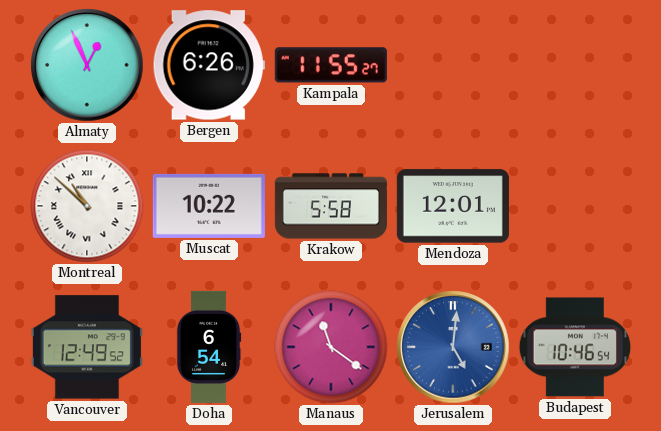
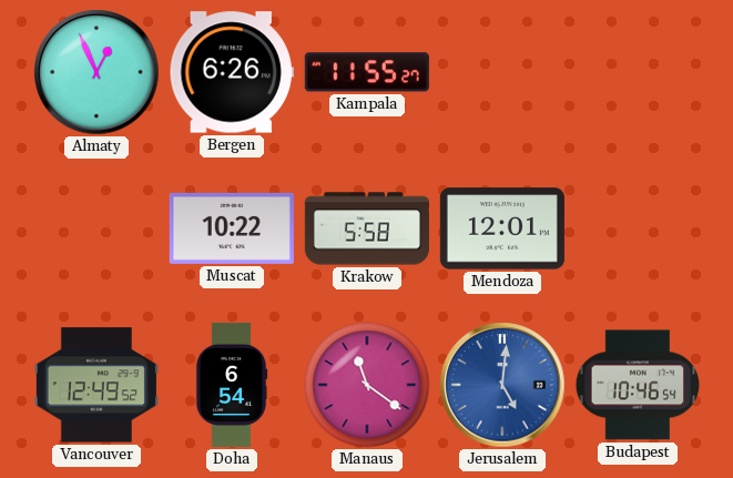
Montreal: 10:52 -> none
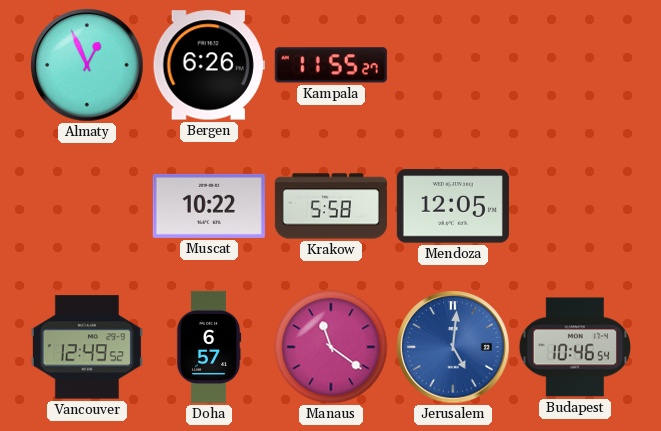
Mendoza: 12:01 -> 12:05
Doha: 6:54 -> 6:57
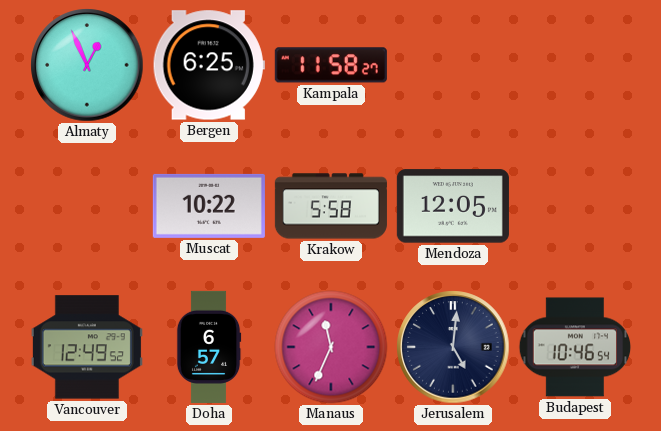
Bergen: 6:26 -> 6:25
Kampala: 11:55 -> 11:58
Manaus: 11:21 -> 11:34
Jerusalem dial: blue -> navy
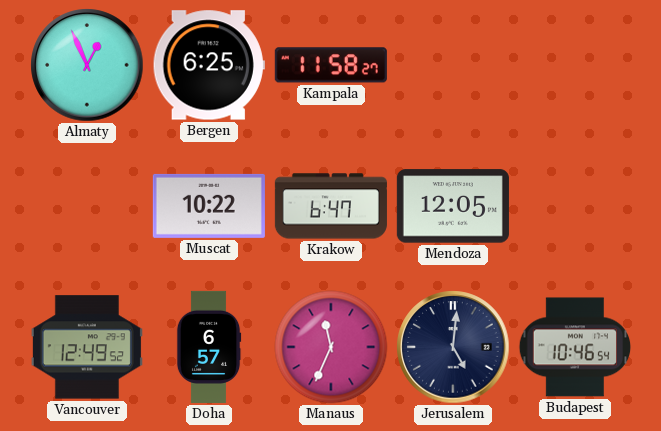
Krakow: 5:58 -> 6:47
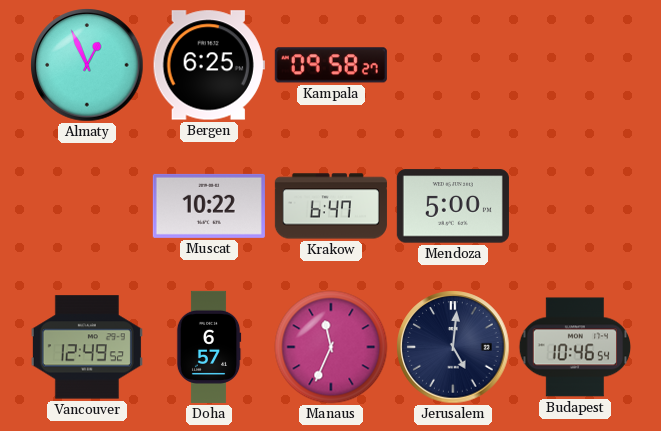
Kampala: 11:58 -> 09:58
Mendoza: 12:05 -> 5:00
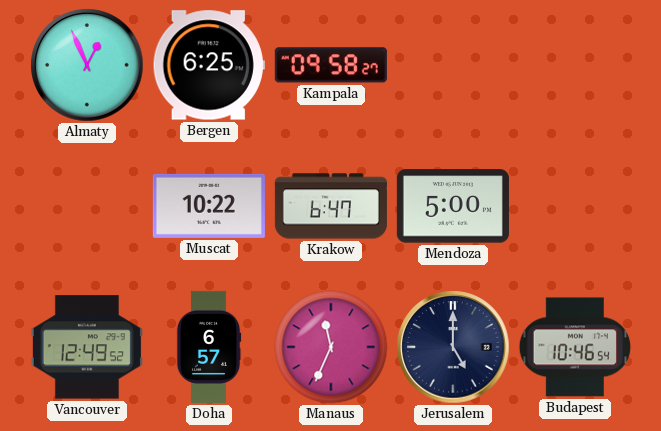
Jerusalem: 5:01 -> 5:00
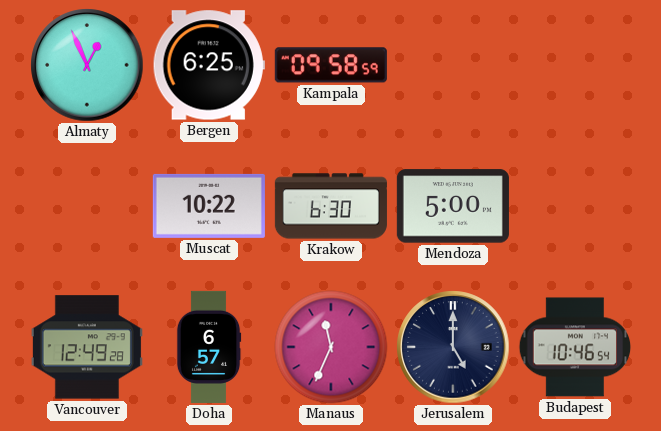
Kampala: 09:58:27 -> 09:58:59
Krakow: 6:47 -> 6:30
Vancouver: 12:49:52 -> 12:49:28
